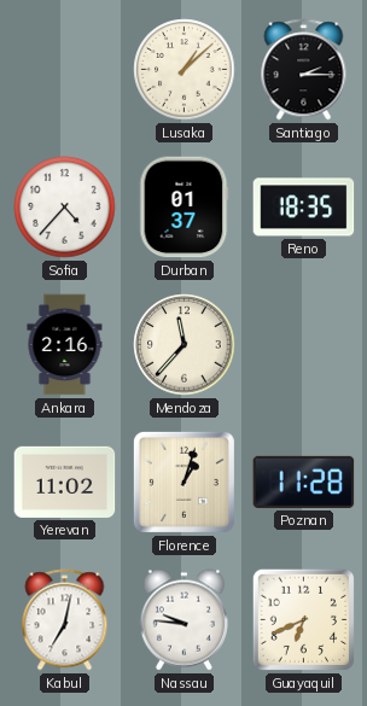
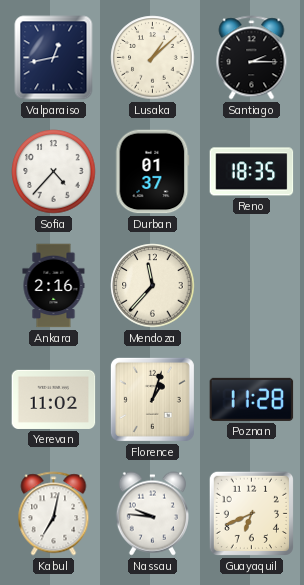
Valparaiso: none -> 12:43
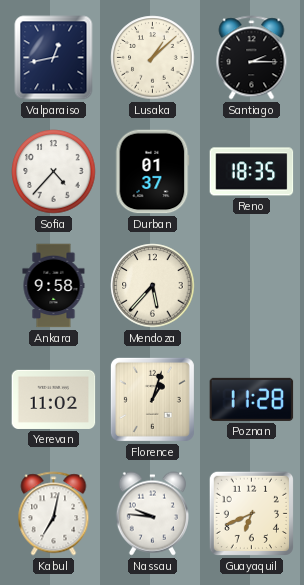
Ankara: 2:16 -> 9:58
Mendoza: 11:37 -> 5:37
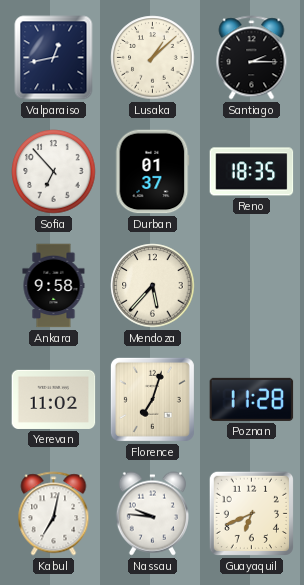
Sofia: 4:37 -> 6:53
Florence: 1:03 -> 7:03
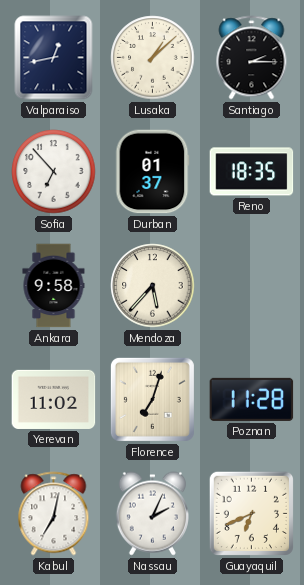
Nassau: 9:46 -> 2:04
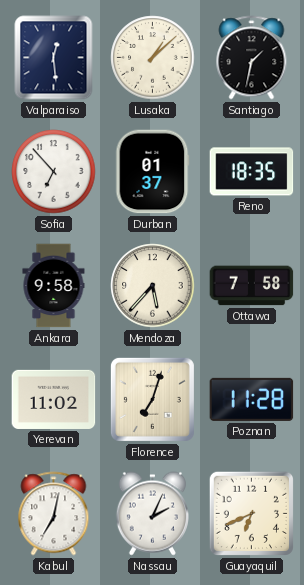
Valparaiso: 12:43 -> 12:29
Santiago: 2:15 -> 1:32
Ottawa: none -> 7:58
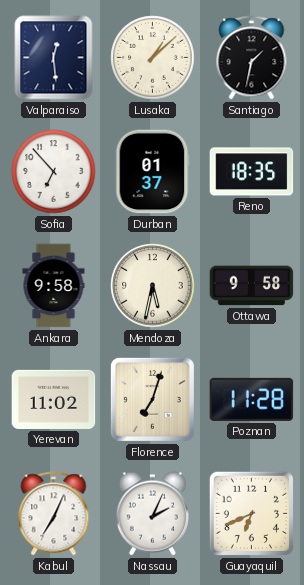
Mendoza: 5:37 -> 5:32
Ottawa: 7:58 -> 9:58
Kabul: 7:02 -> 7:04
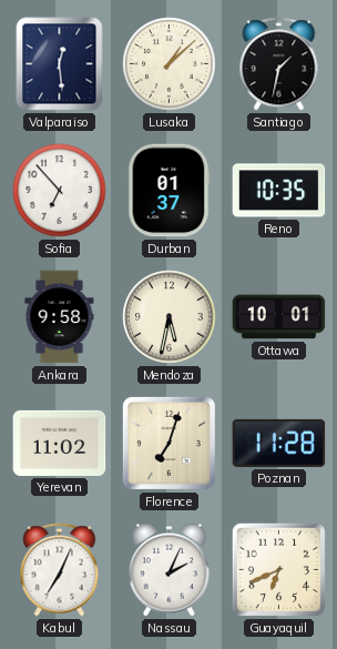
Reno: 18:35 -> 10:35
Ottawa: 9:58 -> 10:01
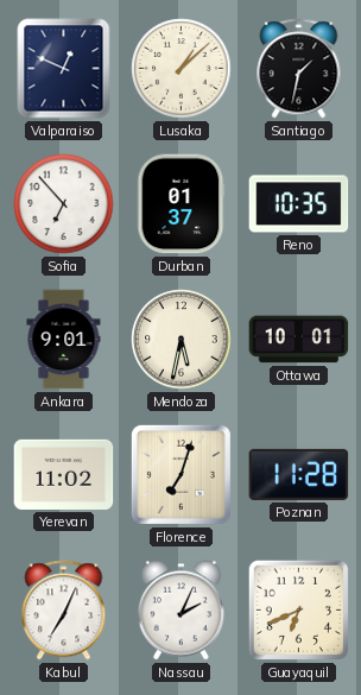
Valparaiso: 12:29 -> 12:49
Ankara: 9:58 -> 9:01
